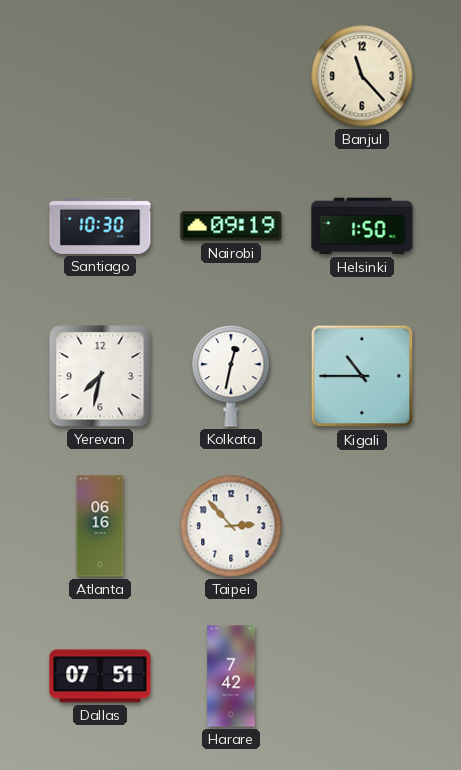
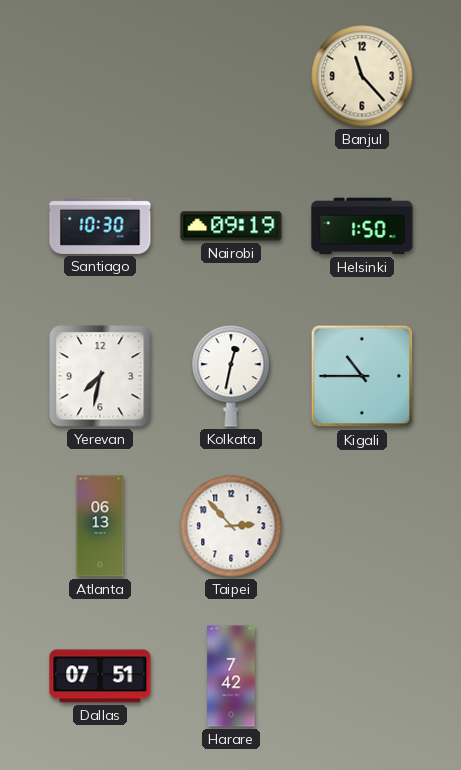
Atlanta: 06:16 -> 06:13
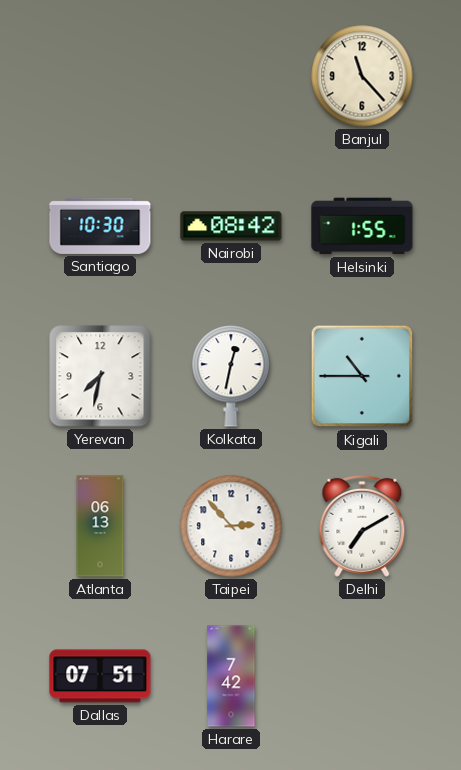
Nairobi: 09:19 -> 08:42
Helsinki: 1:50 -> 1:55
Delhi: none -> 7:10
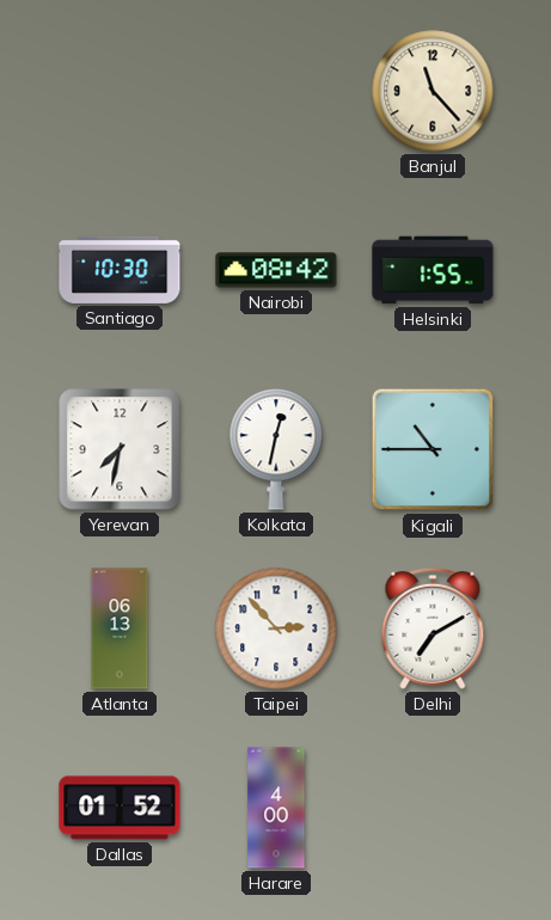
Dallas: 07:51 -> 01:52
Harare: 7:42 -> 4:00
